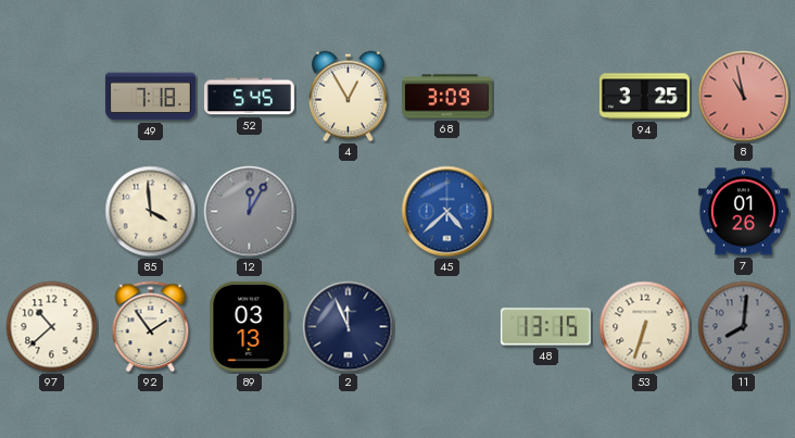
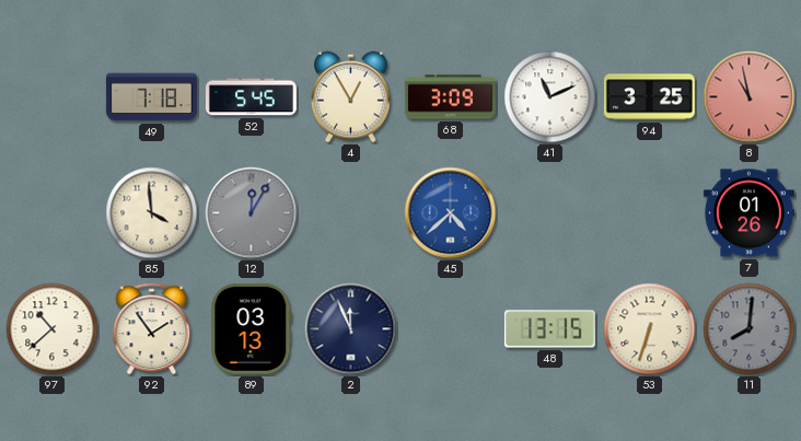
41: none -> 11:11
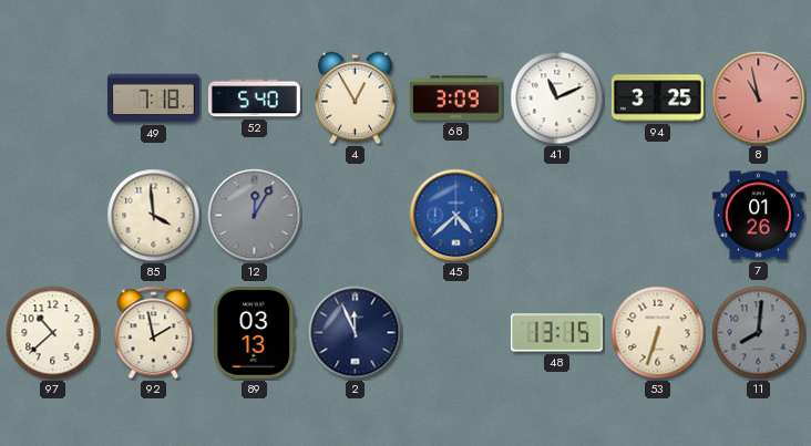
52: 5:45 -> 5:40
92: 1:54 -> 1:58
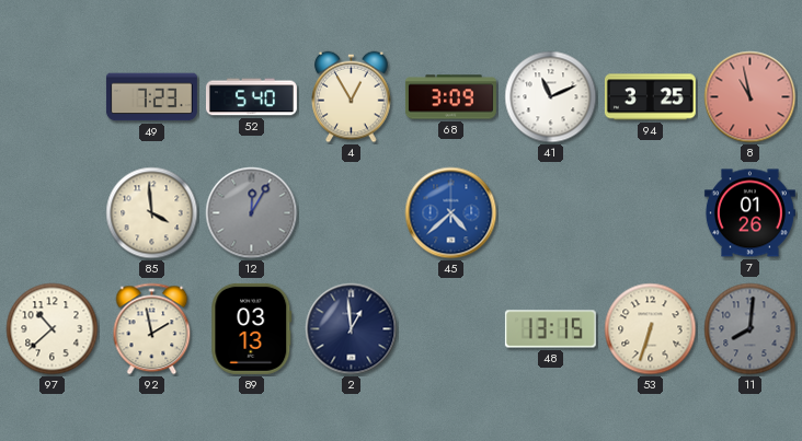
49: 7:18 -> 7:23
2: 11:56 -> 12:59
